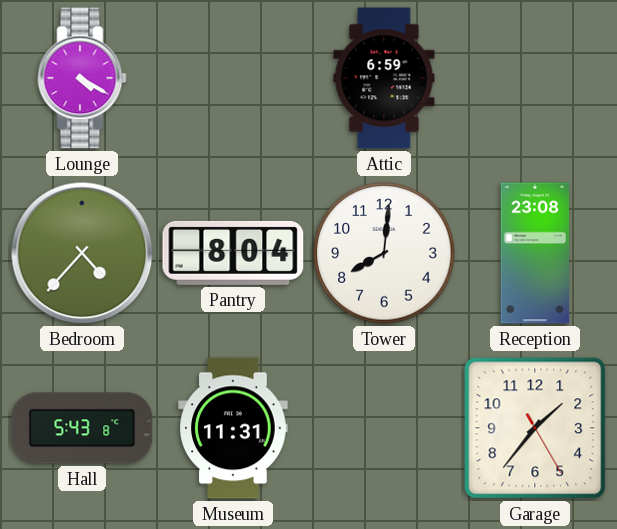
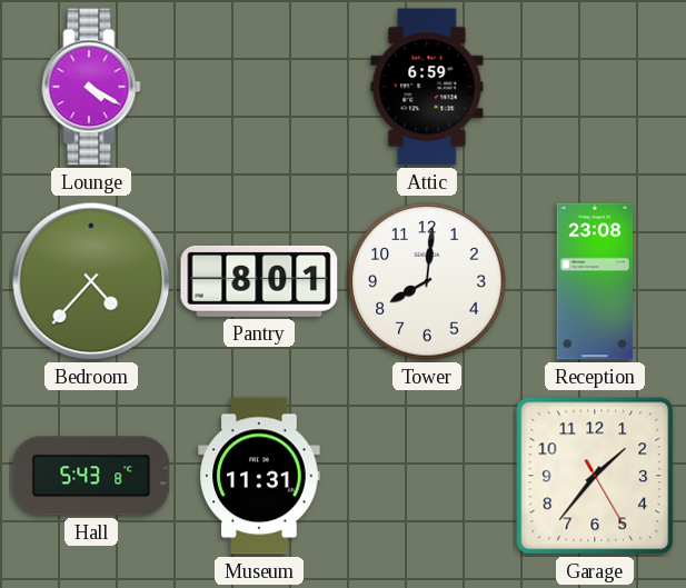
Pantry: 8:04 -> 8:01
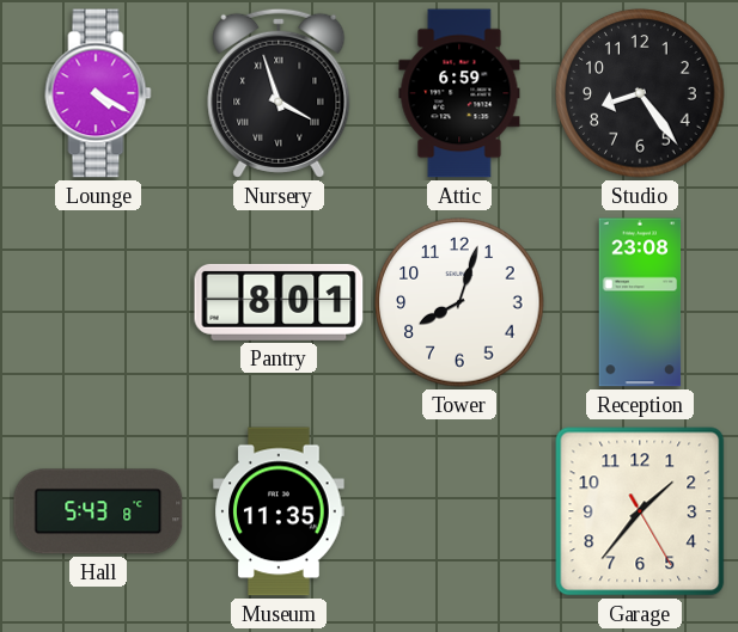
Nursery: none -> 3:57
Studio: none -> 8:24
Bedroom: 4:37 -> none
Tower: 8:01 -> 8:03
Museum: 11:31 -> 11:35
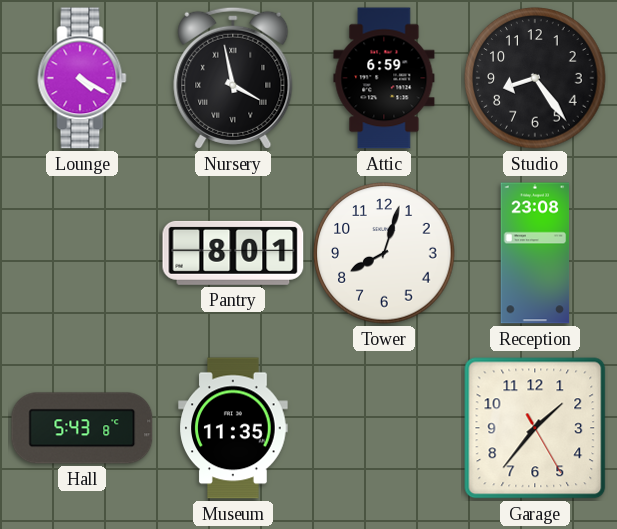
Nursery: 3:57 -> 3:58
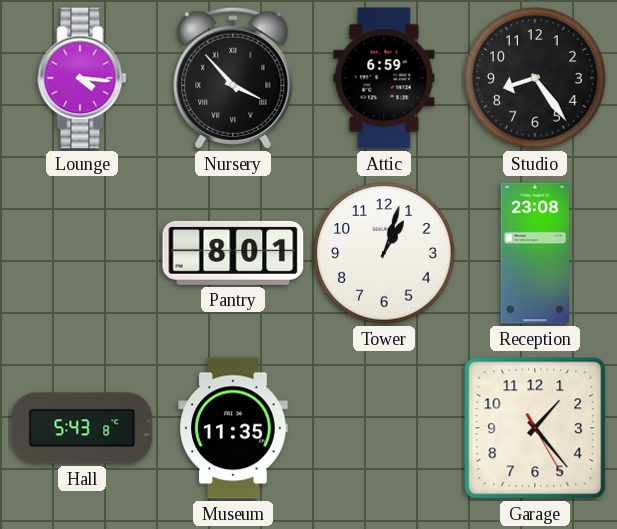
Lounge: 4:20 -> 4:16
Nursery: 3:58 -> 3:53
Tower: 8:03 -> 1:03
Garage: 1:36 -> 1:23
